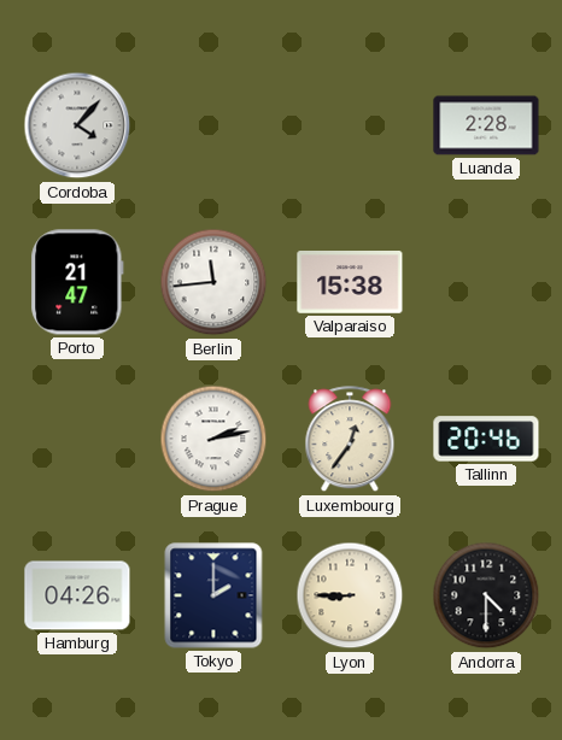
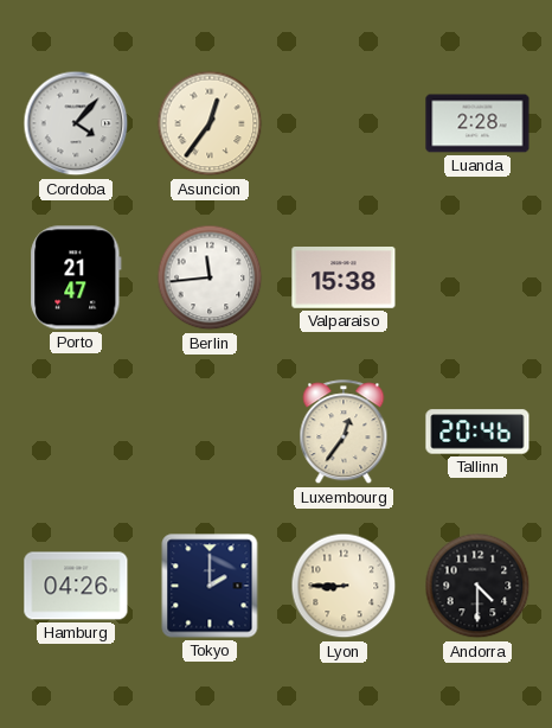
Asuncion: none -> 12:36
Prague: 2:13 -> none
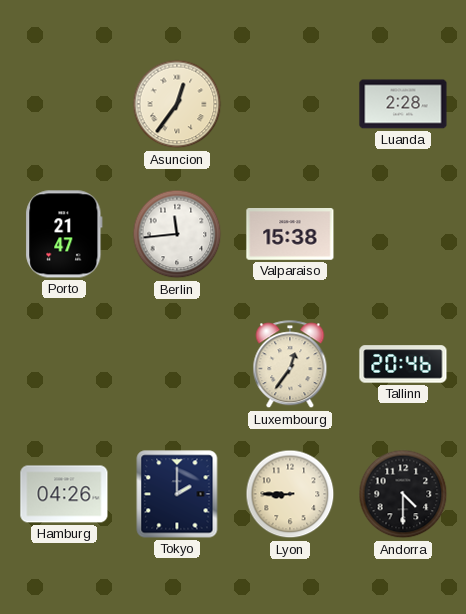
Cordoba: 4:07 -> none
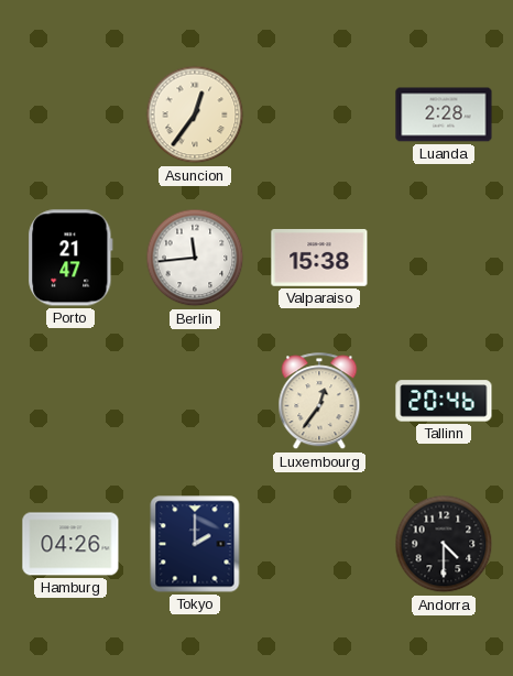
Lyon: 8:45 -> none
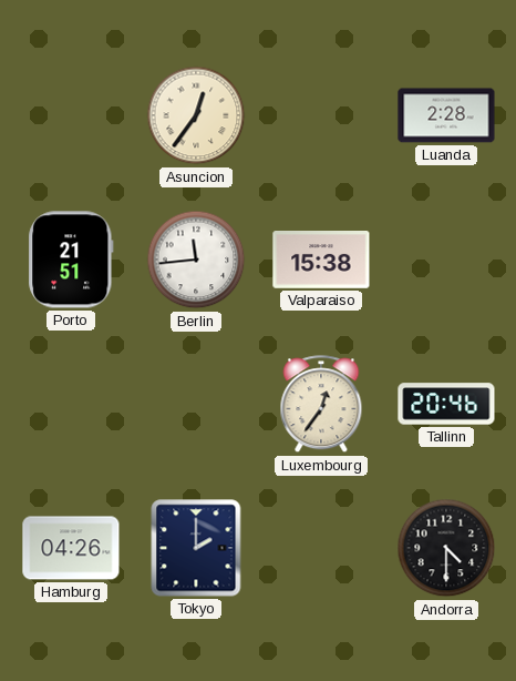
Porto: 21:47 -> 21:51
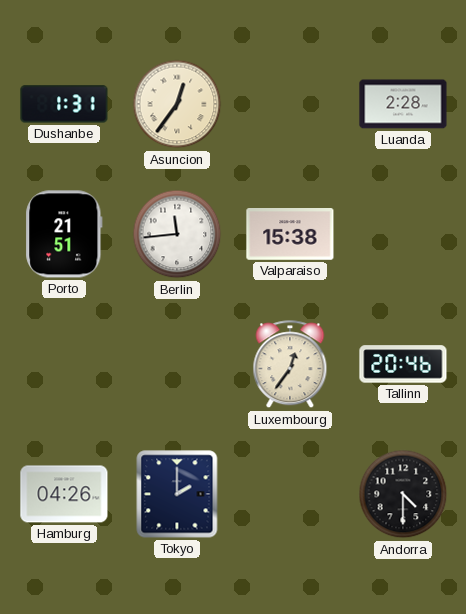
Dushanbe: none -> 1:31
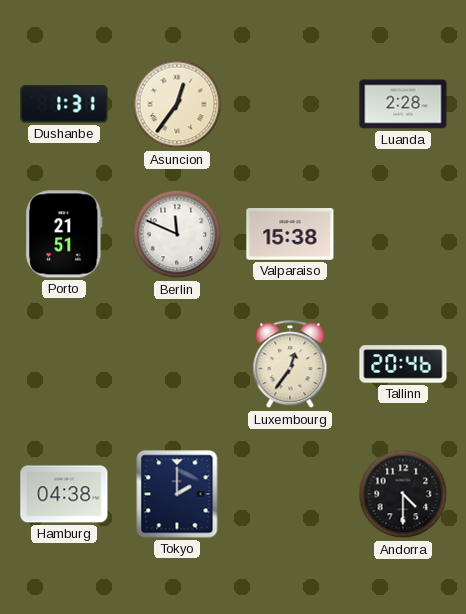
Berlin: 11:44 -> 11:49
Hamburg: 04:26 -> 04:38
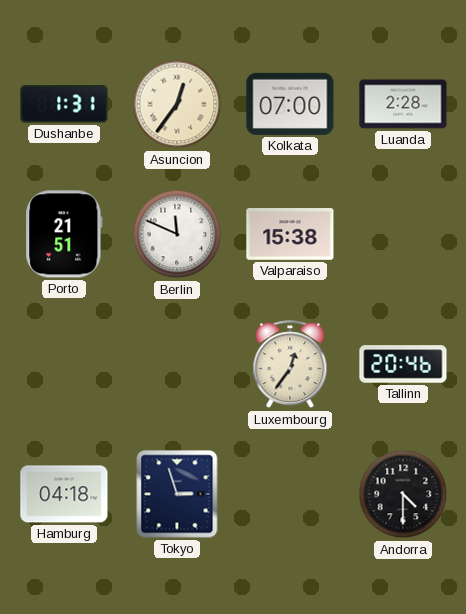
Kolkata: none -> 07:00
Hamburg: 04:38 -> 04:18
Tokyo: 2:00 -> 2:57
